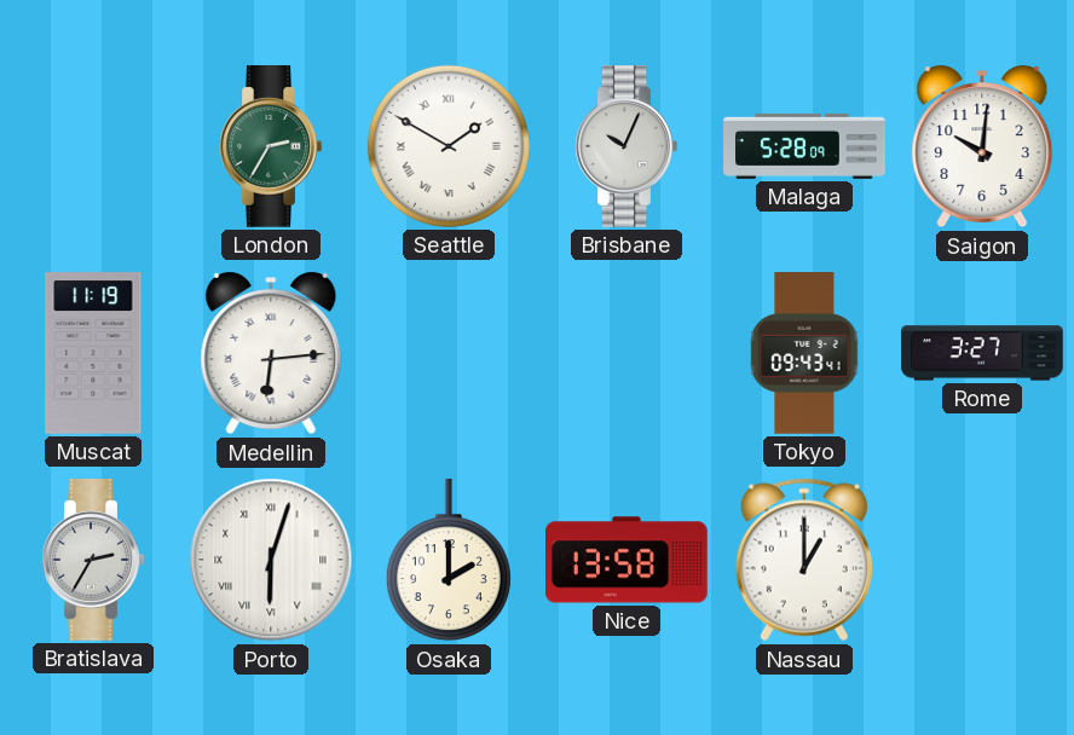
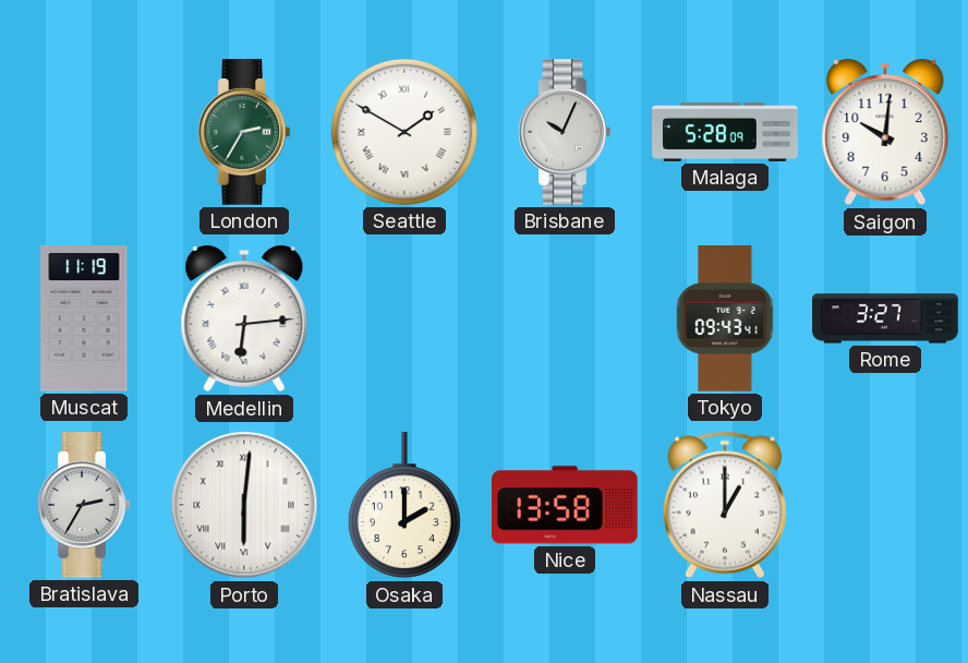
Porto: 6:03 -> 6:01
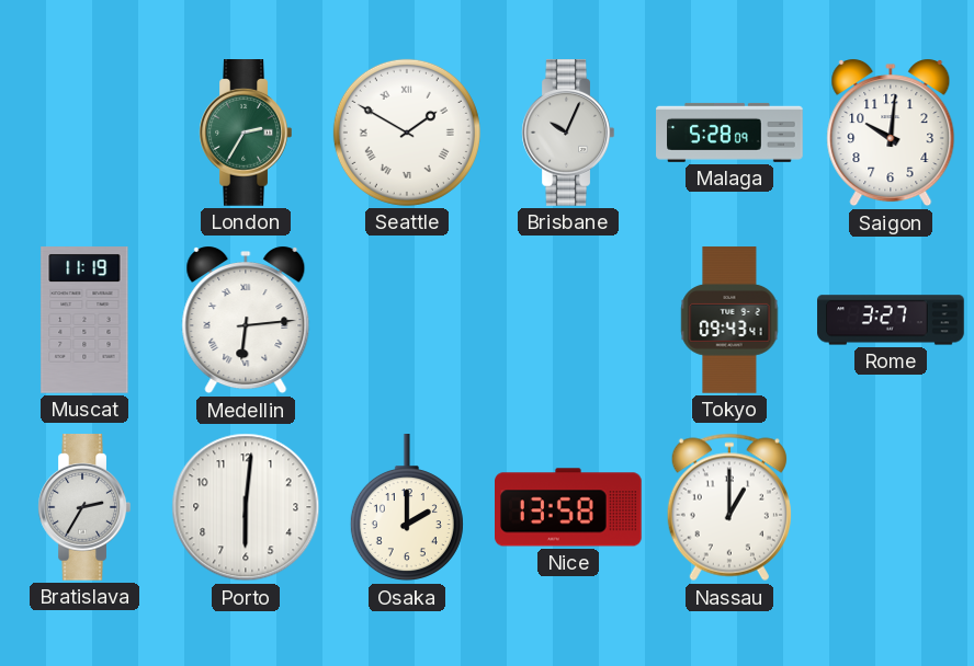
Porto numerals: Roman -> Arabic
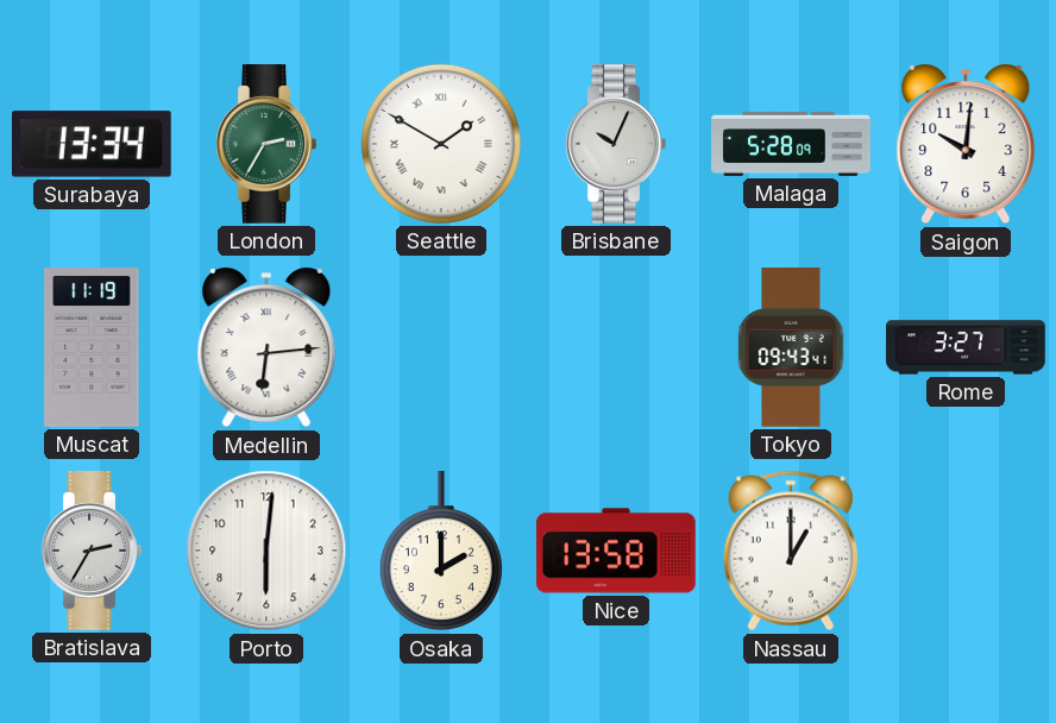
Surabaya: none -> 13:34
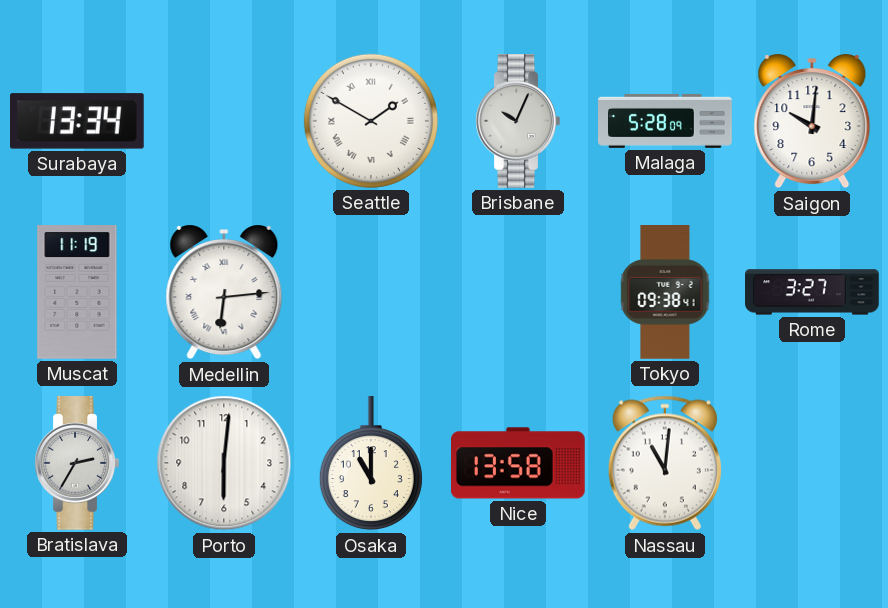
London: 2:35 -> none
Tokyo: 09:43 -> 09:38
Osaka: 2:00 -> 11:00
Nassau: 1:00 -> 11:01
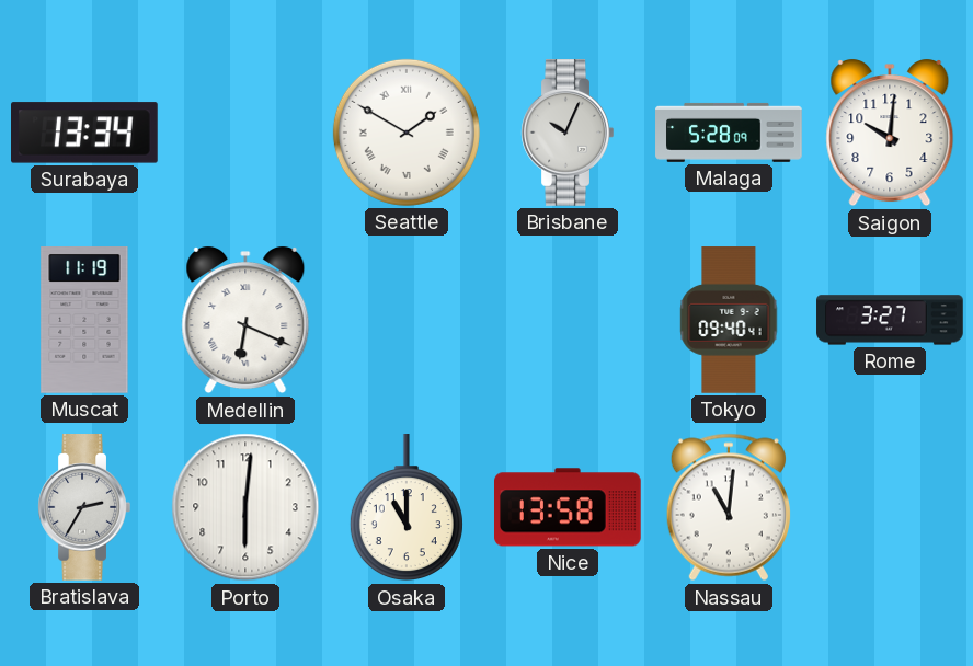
Medellin: 6:14 -> 6:19
Tokyo: 09:38 -> 09:40
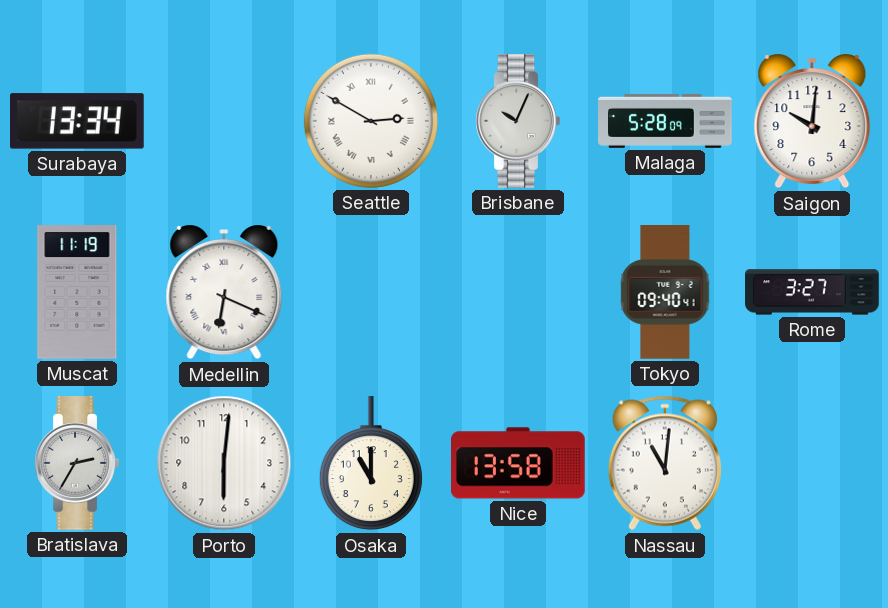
Seattle: 1:50 -> 2:50
